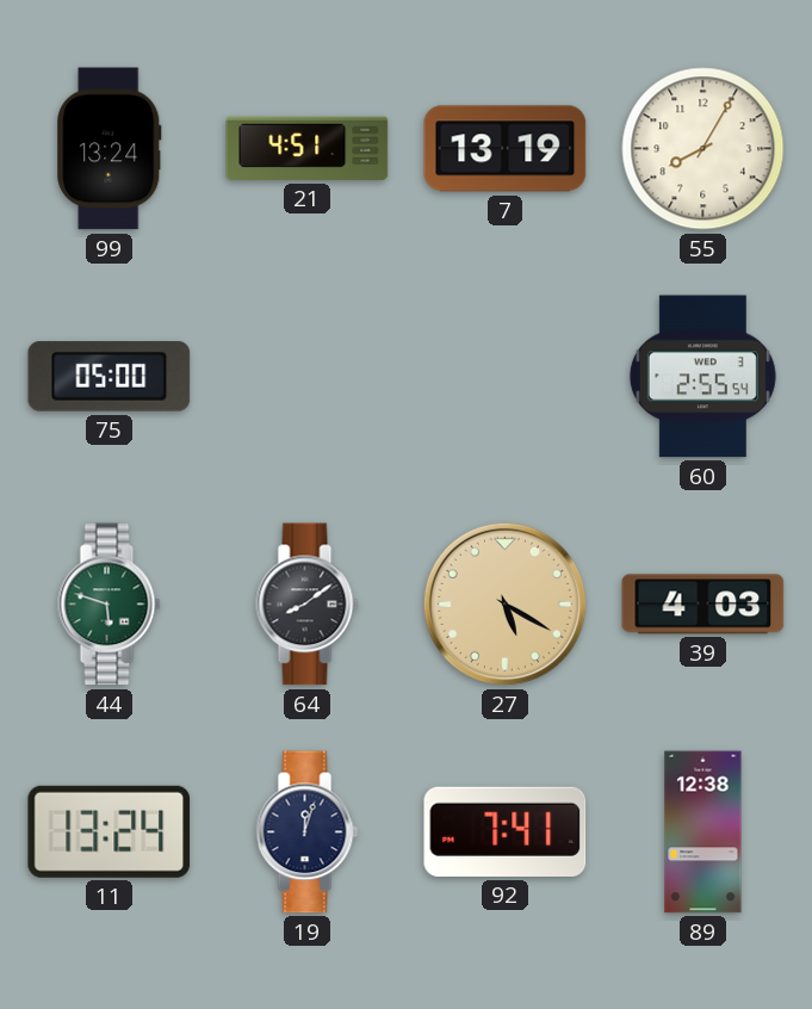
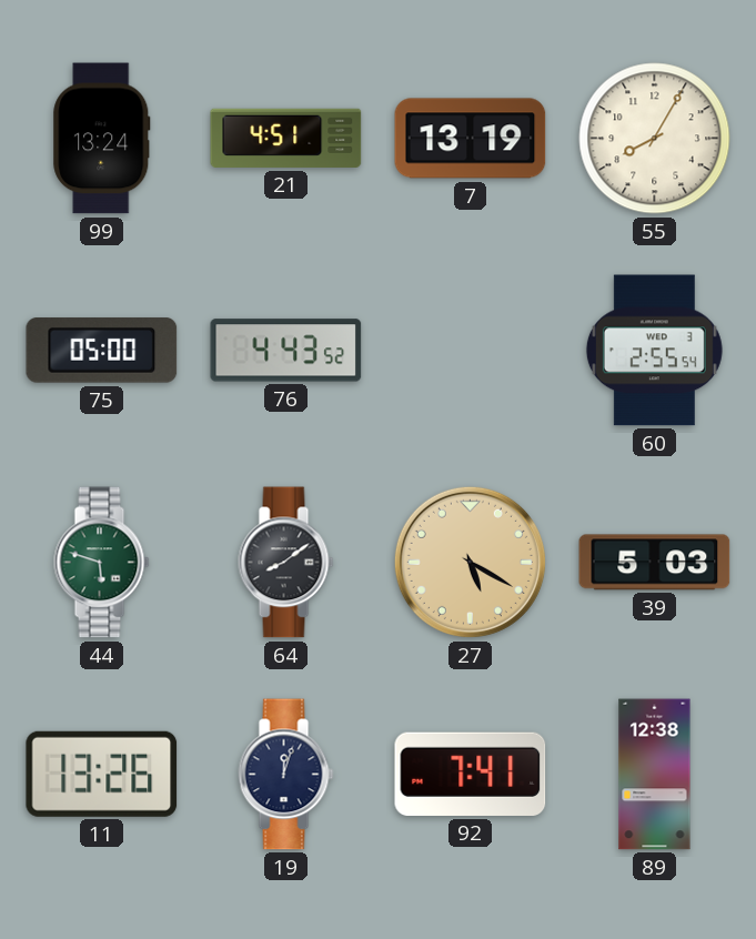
76: none -> 4:43
39: 4:03 -> 5:03
11: 13:24 -> 13:26
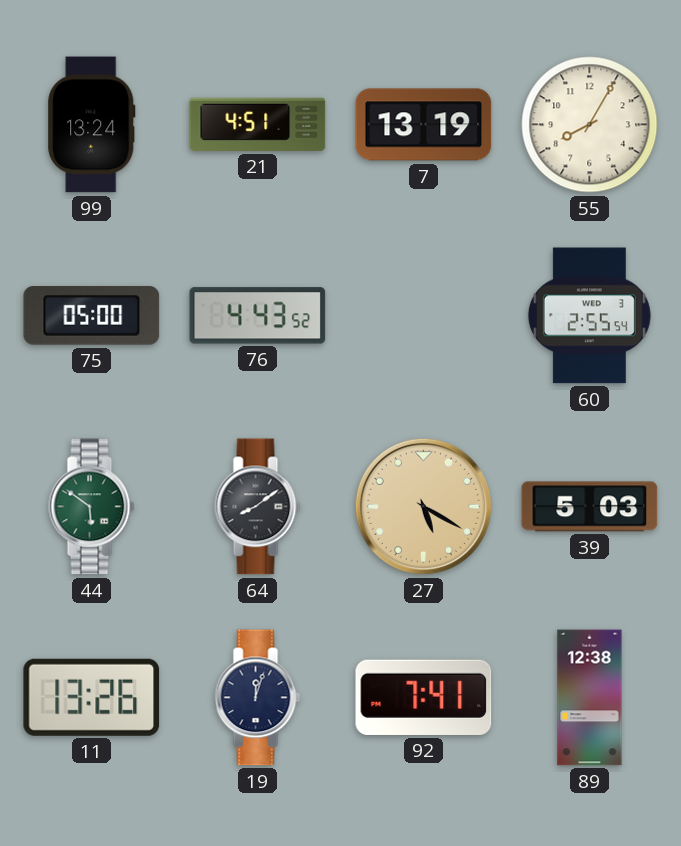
44: 5:48 -> 5:51
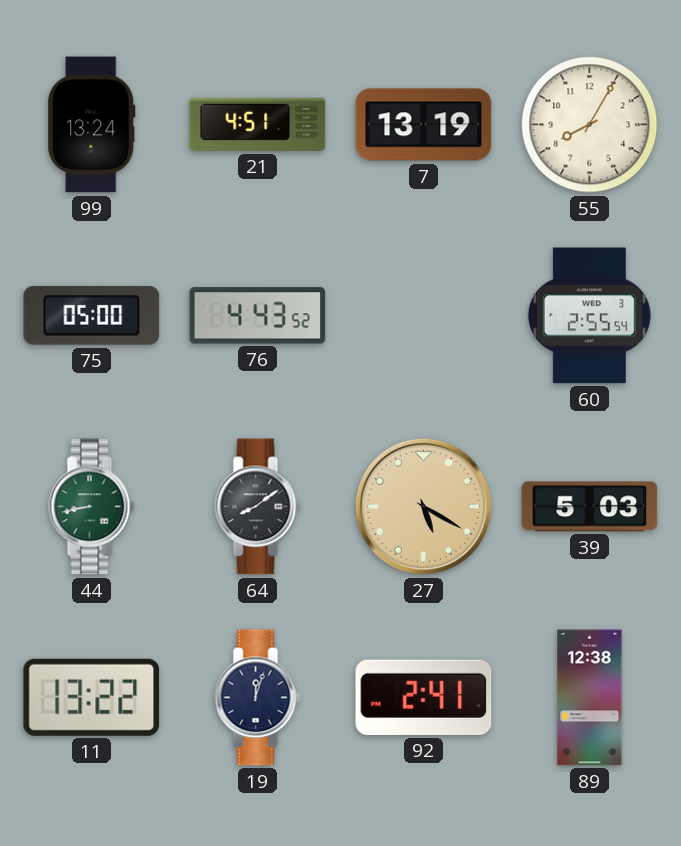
44: 5:51 -> 8:43
11: 13:26 -> 13:22
92: 7:41 -> 2:41
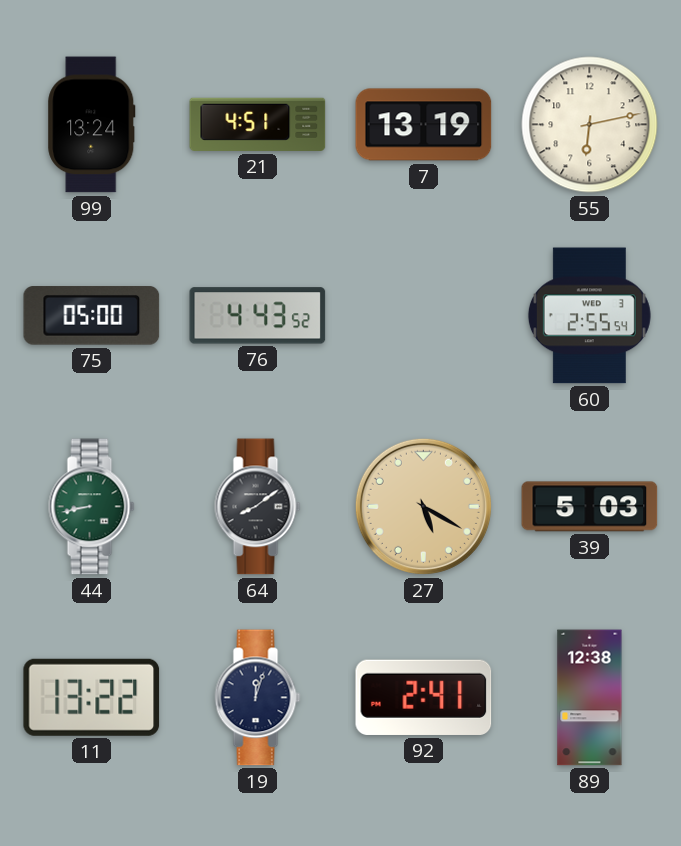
55: 8:05 -> 6:13
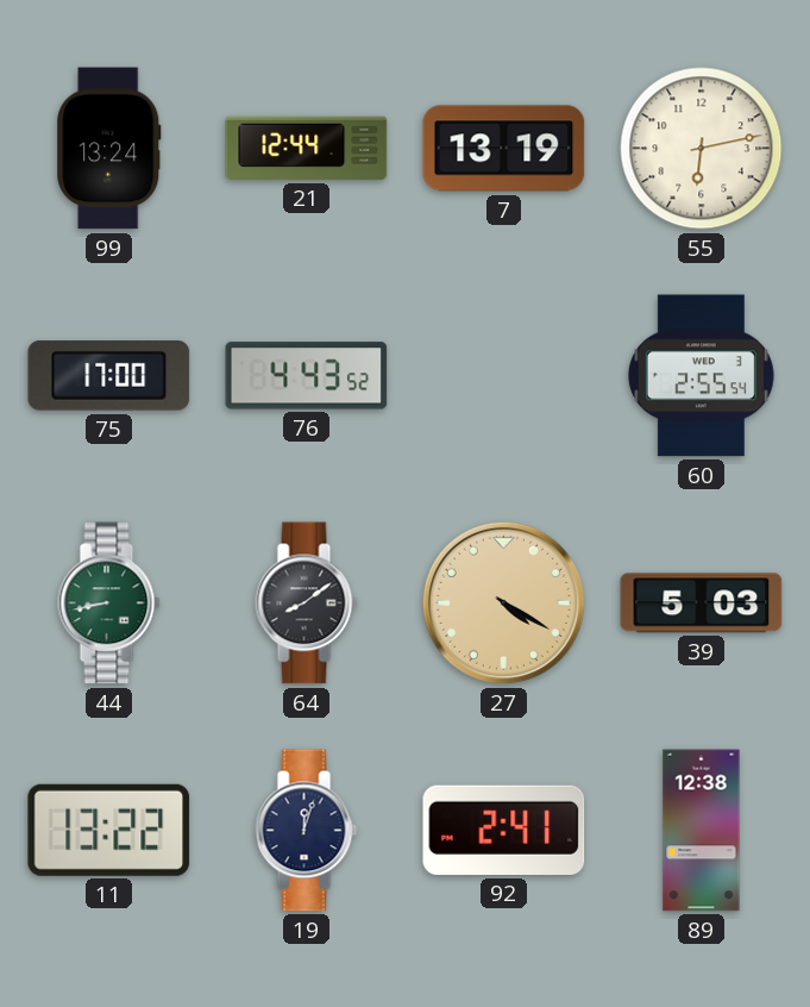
21: 4:51 -> 12:44
75: 05:00 -> 17:00
27: 5:20 -> 4:20
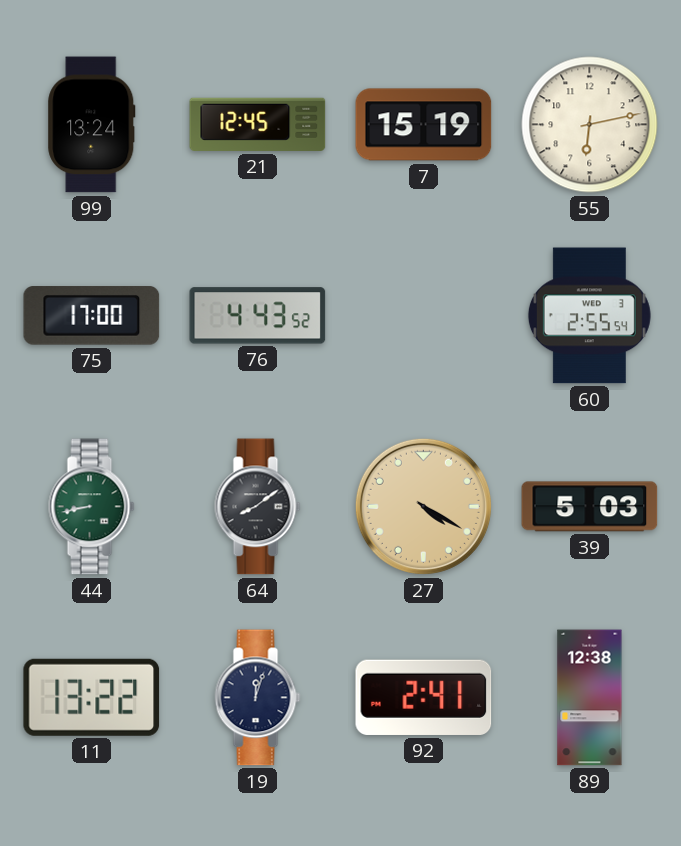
21: 12:44 -> 12:45
7: 13:19 -> 15:19
